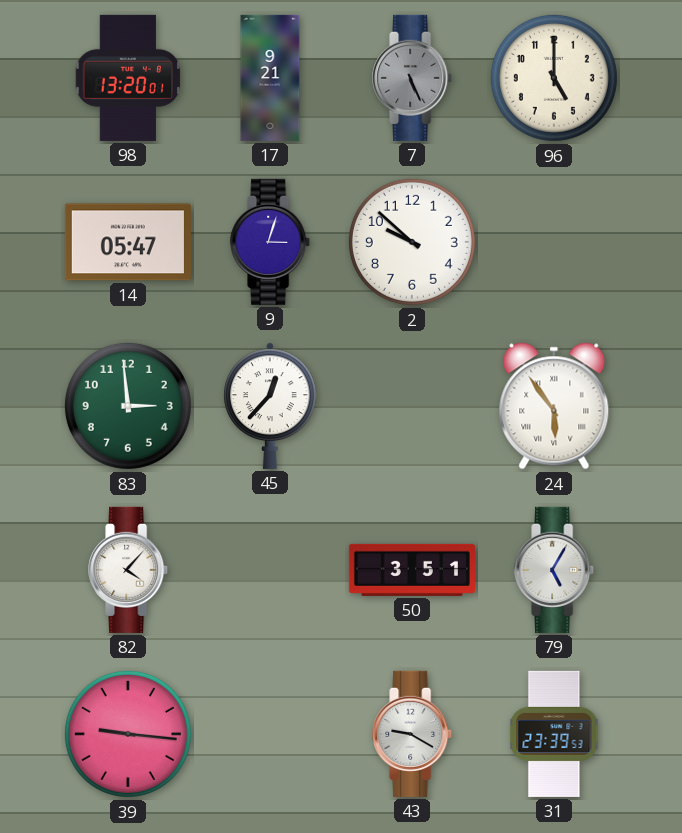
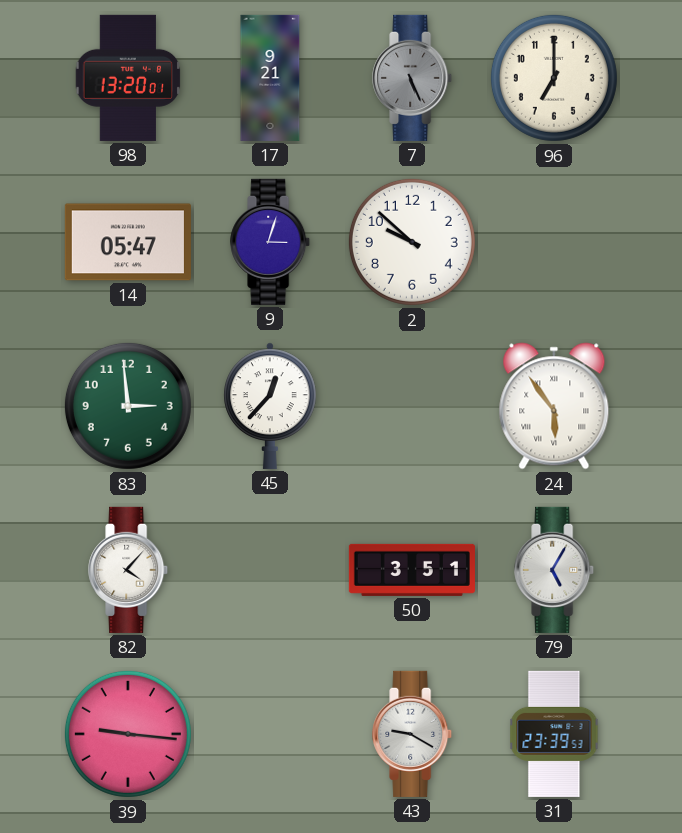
96: 5:00 -> 7:00
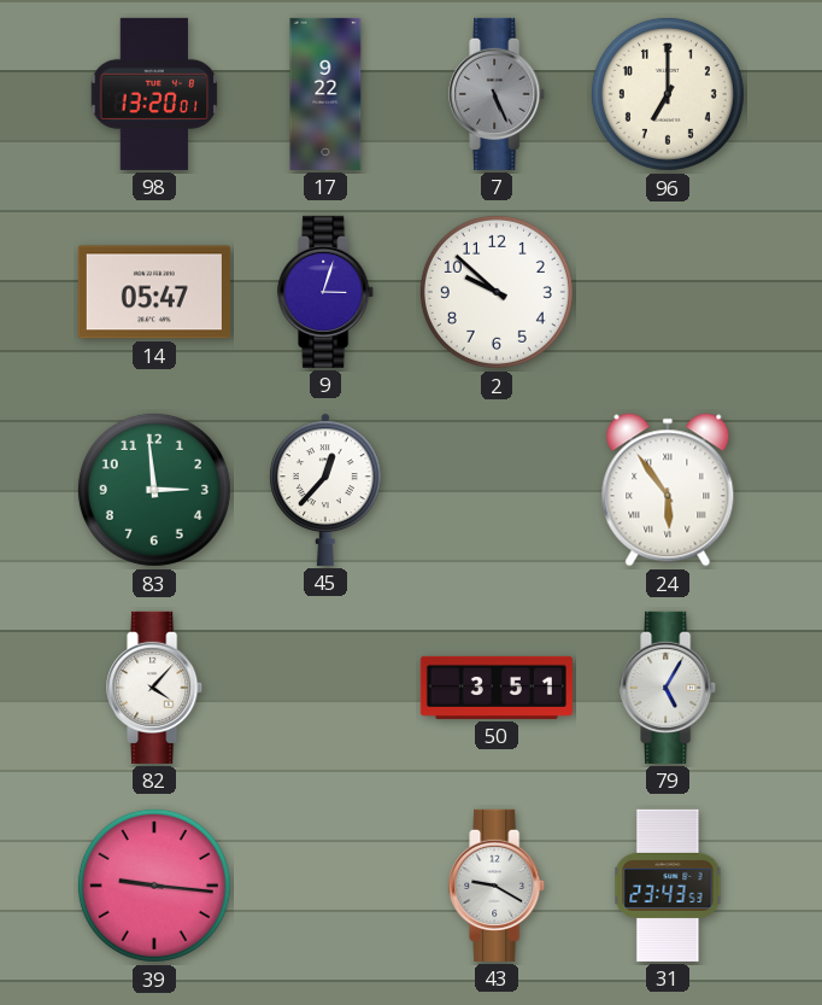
17: 9:21 -> 9:22
31: 23:39 -> 23:43
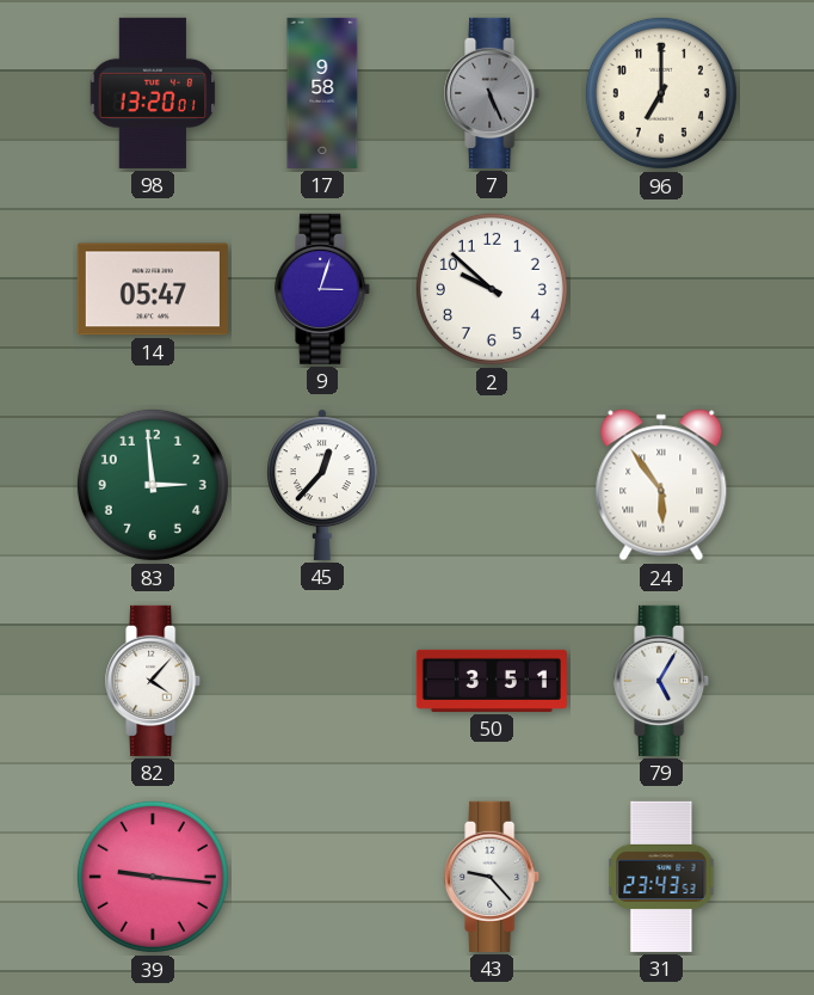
17: 9:22 -> 9:58
43: 9:20 -> 9:23
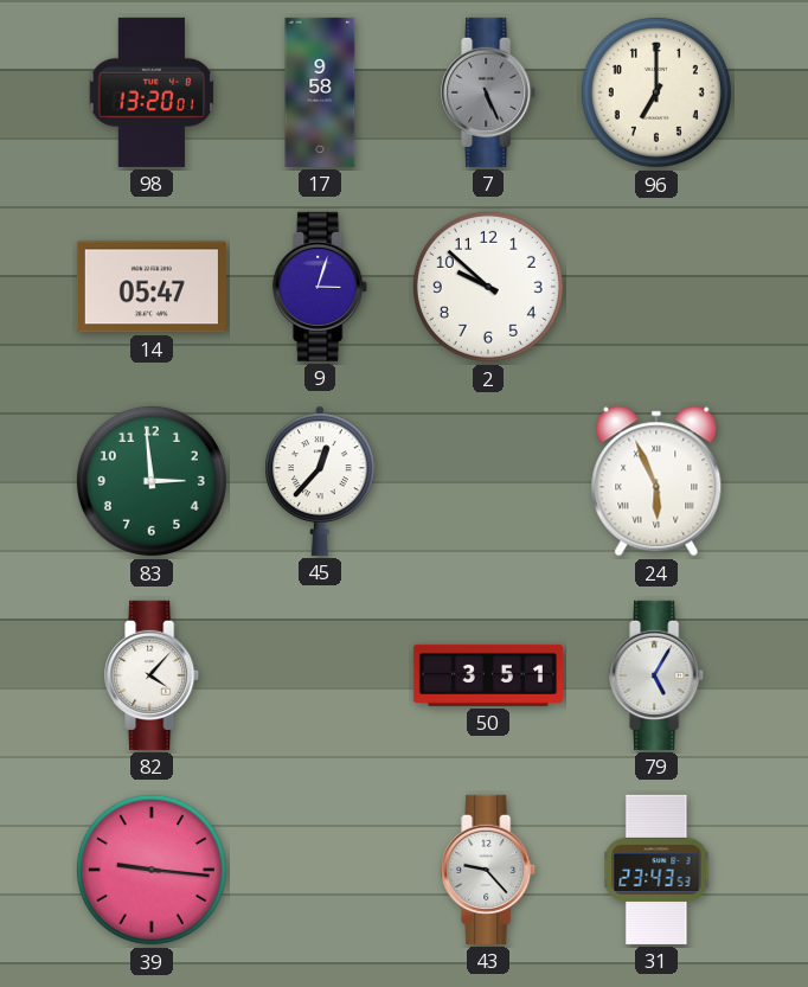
24: 5:54 -> 5:56
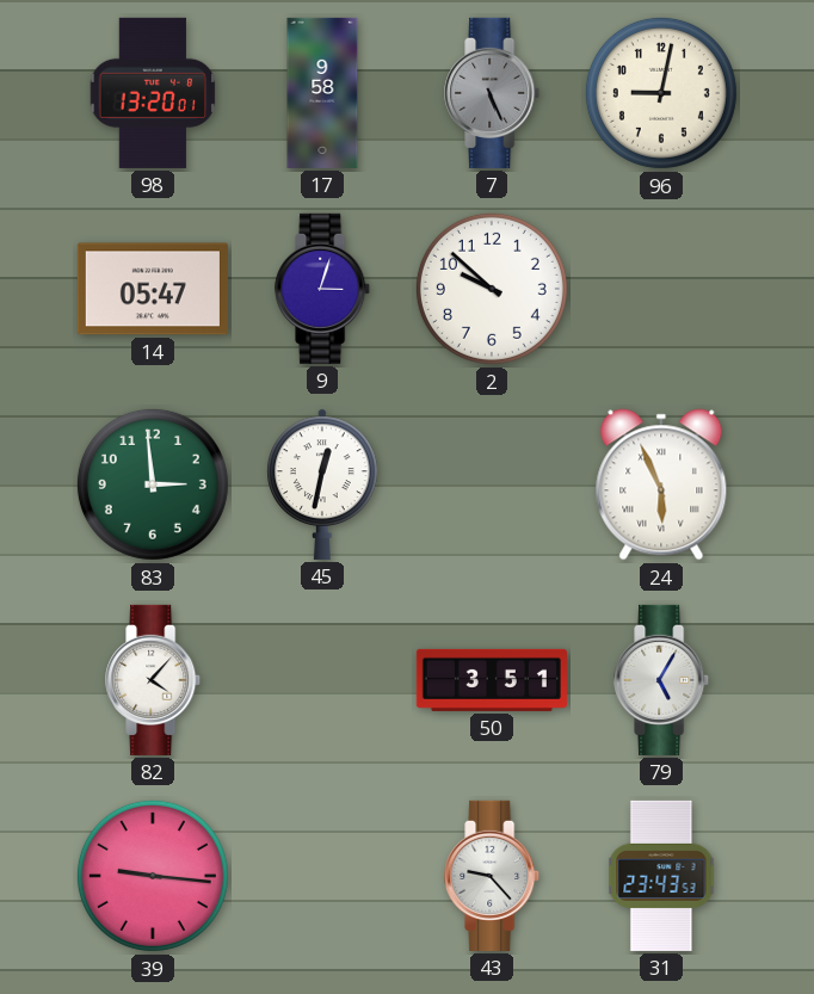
96: 7:00 -> 9:02
45: 12:37 -> 12:32
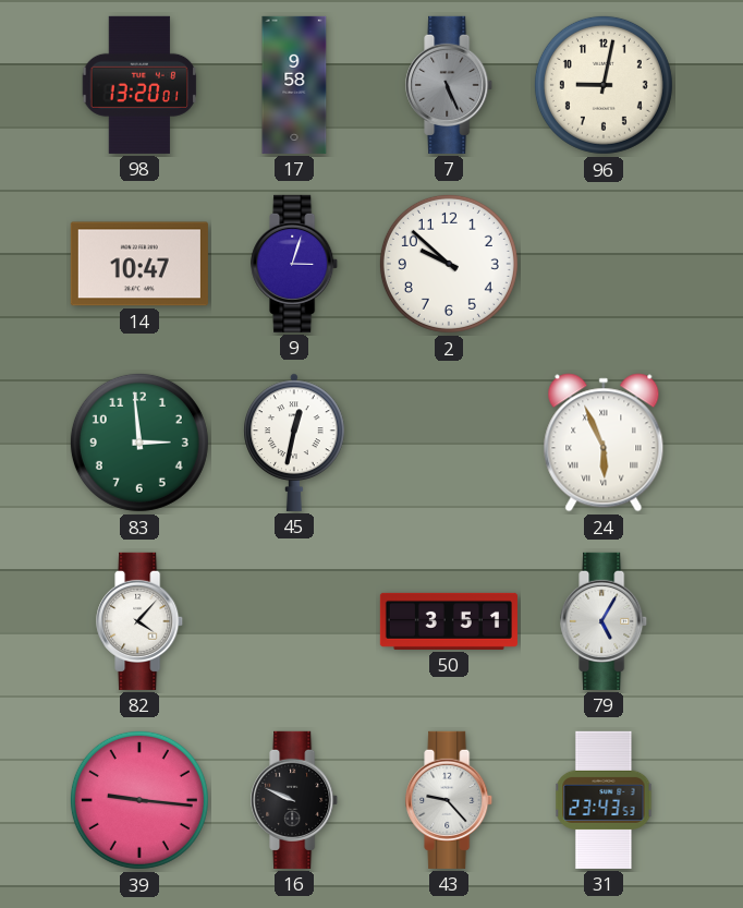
14: 05:47 -> 10:47
16: none -> 9:49
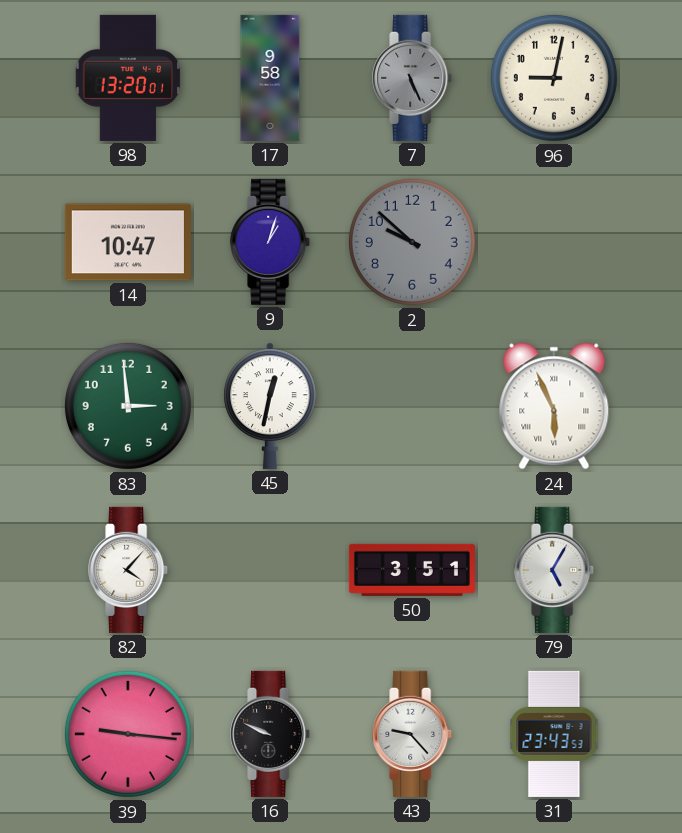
9: 3:03 -> 1:03
2 dial: white -> grey
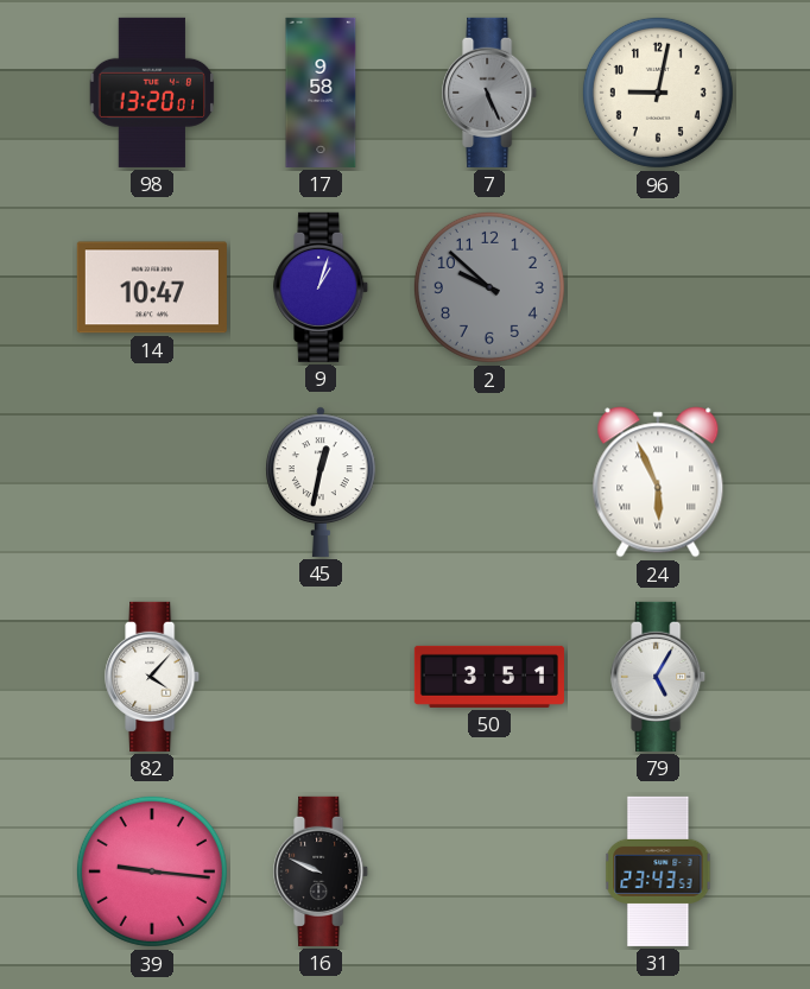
83: 2:59 -> none
43: 9:23 -> none
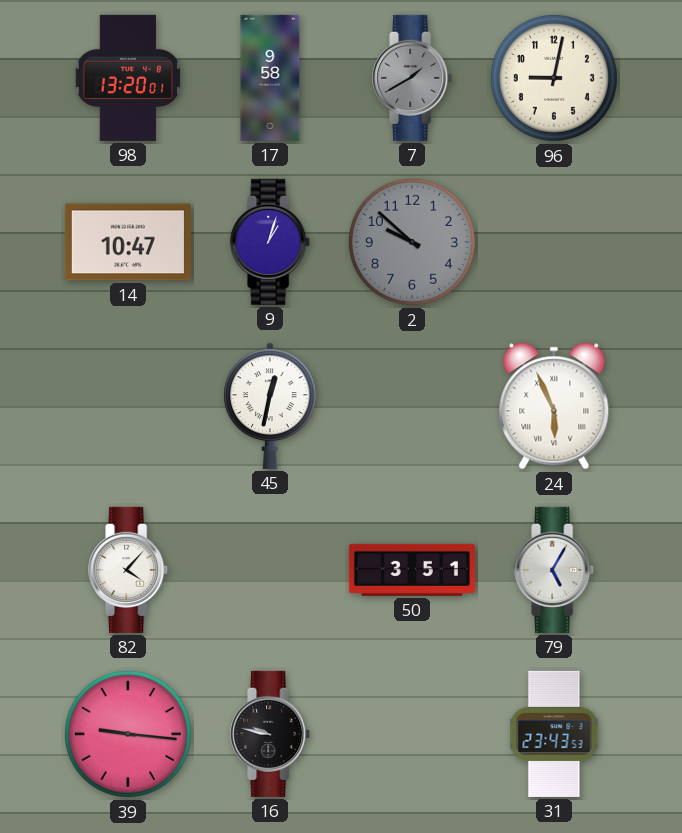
7: 5:26 -> 1:40
16: 9:49 -> 9:47
